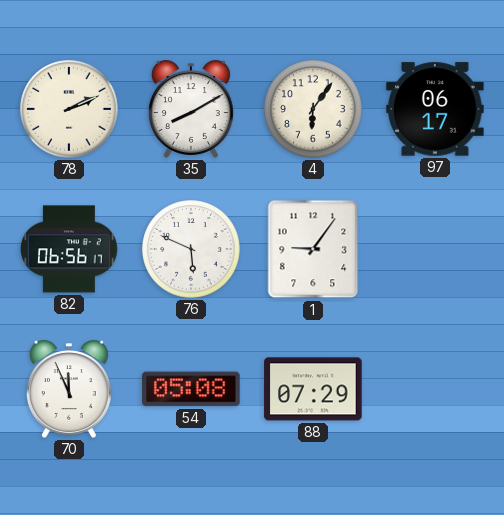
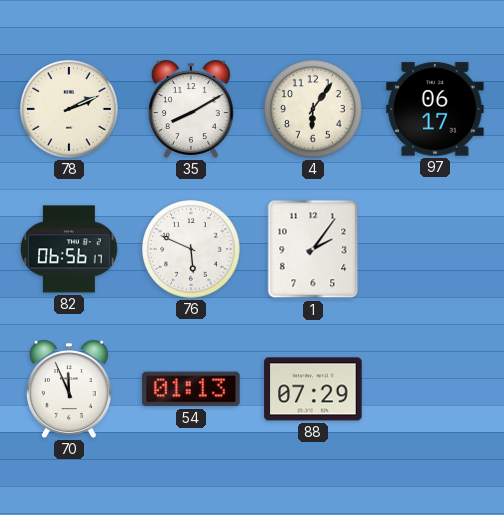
1: 9:06 -> 2:06
54: 05:08 -> 01:13
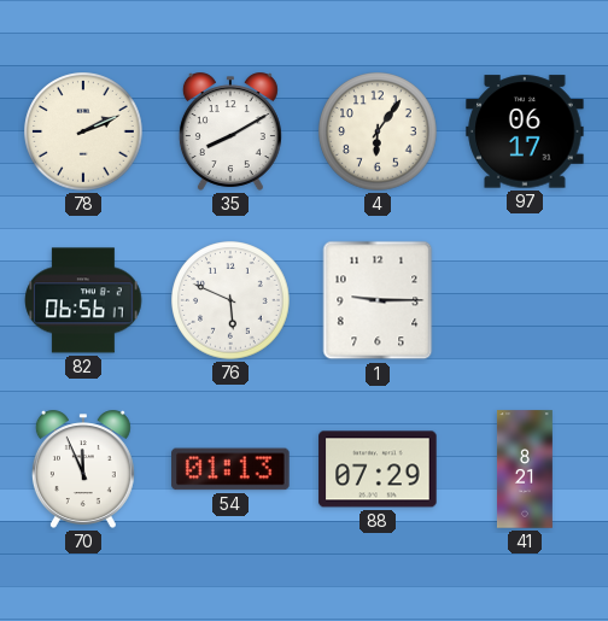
1: 2:06 -> 9:15
41: none -> 8:21
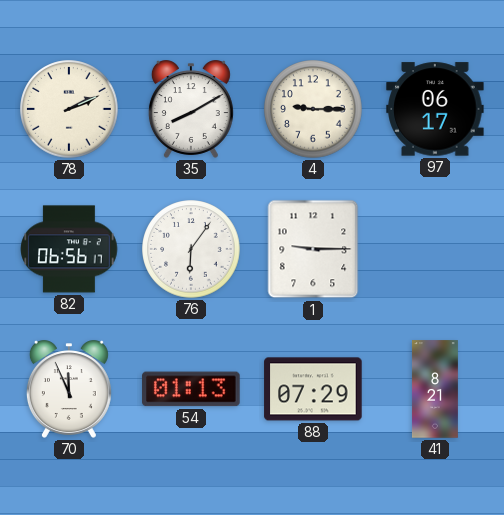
4: 6:06 -> 9:15
76: 5:49 -> 6:06
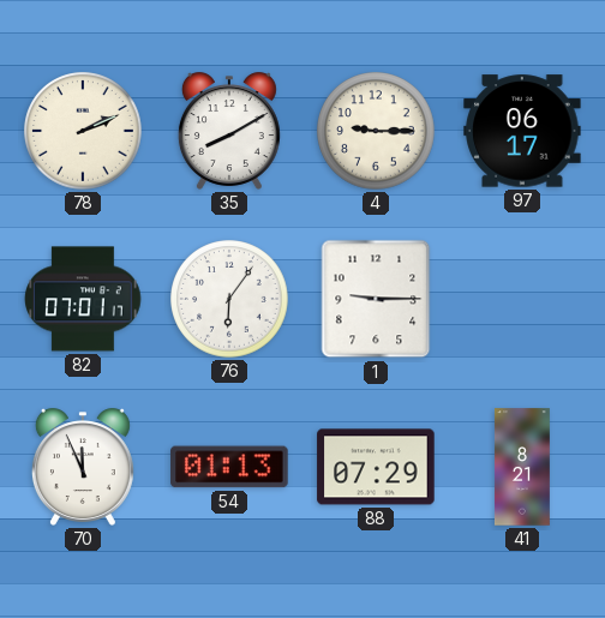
82: 06:56 -> 07:01
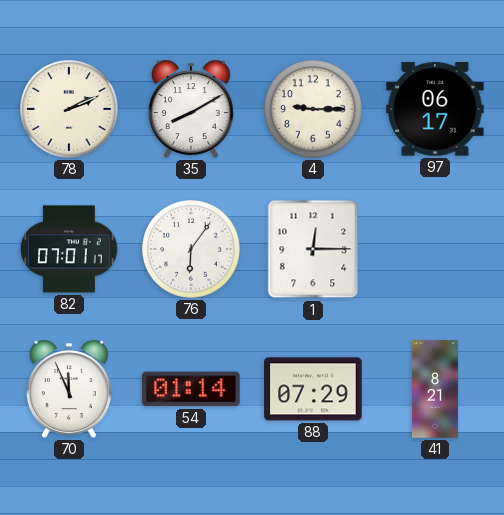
1: 9:15 -> 12:15
54: 01:13 -> 01:14
